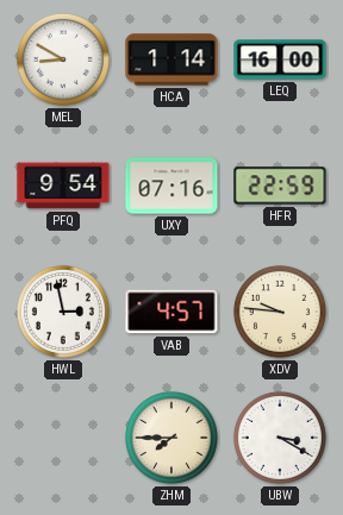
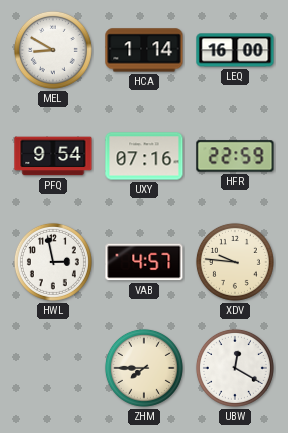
UBW: 3:20 -> 12:20
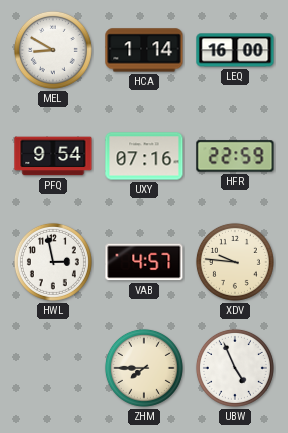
UBW: 12:20 -> 4:56
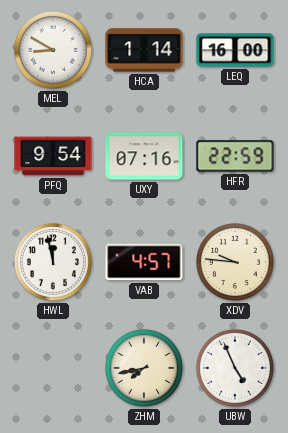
HWL: 2:58 -> 11:58
ZHM: 7:45 -> 7:43
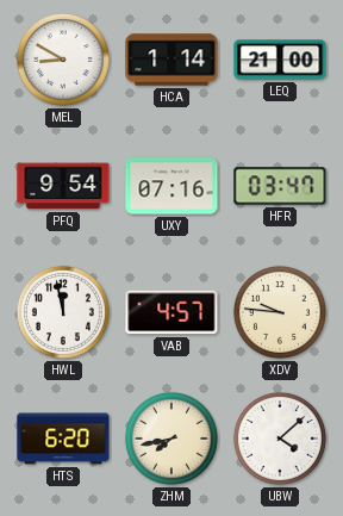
LEQ: 16:00 -> 21:00
HFR: 22:59 -> 03:47
HTS: none -> 6:20
UBW: 4:56 -> 4:08
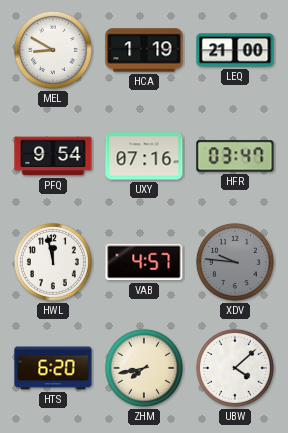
HCA: 1:14 -> 1:19
XDV dial: cream -> grey
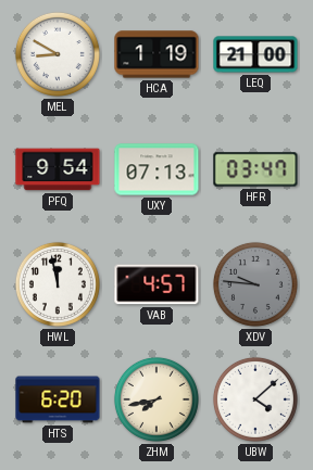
UXY: 07:16 -> 07:13
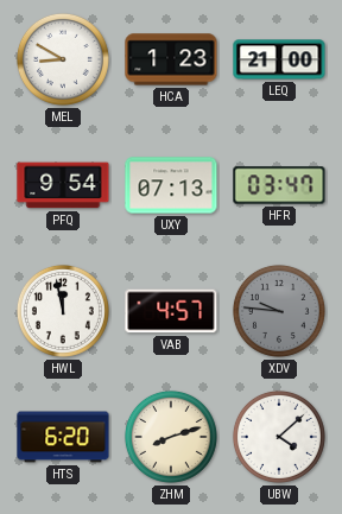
HCA: 1:19 -> 1:23
ZHM: 7:43 -> 8:12
